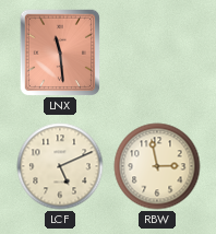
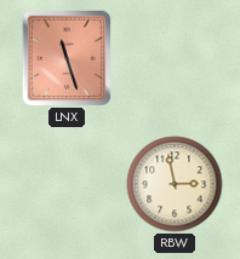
LNX: 11:29 -> 11:27
LCF: 5:11 -> none
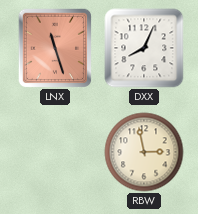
DXX: none -> 8:04
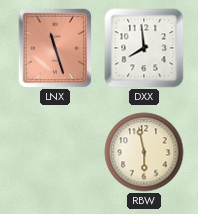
DXX: 8:04 -> 7:59
RBW: 2:58 -> 5:58
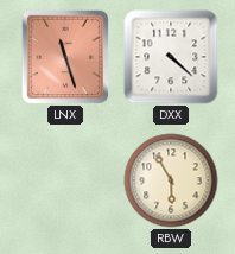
DXX: 7:59 -> 4:22
RBW: 5:58 -> 5:55
